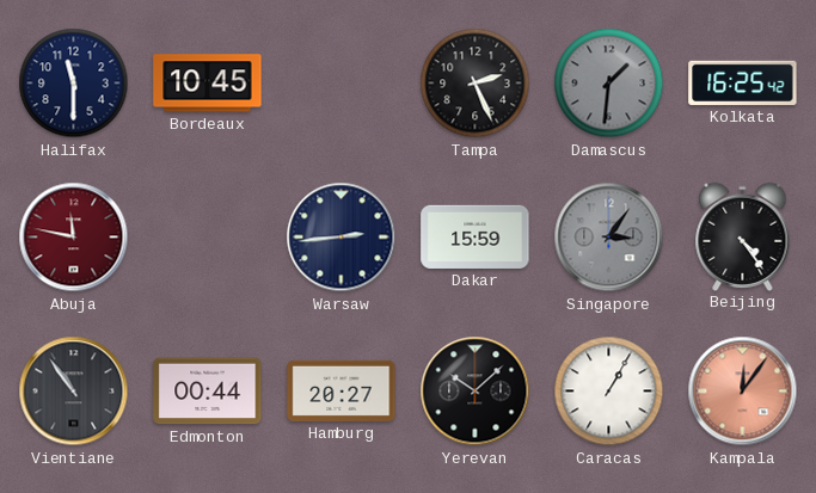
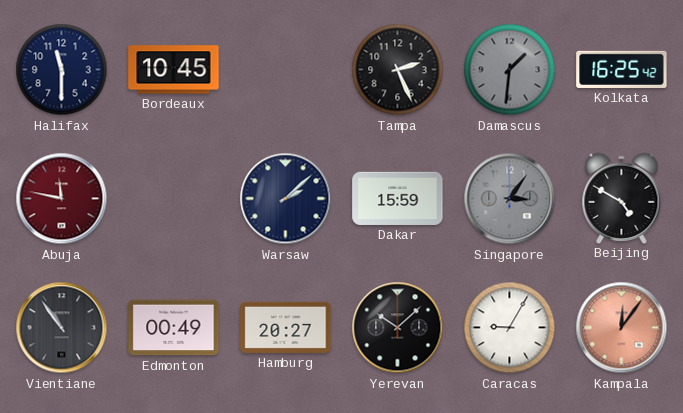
Warsaw: 2:44 -> 2:08
Beijing: 4:24 -> 4:50
Edmonton: 00:44 -> 00:49
Caracas: 1:05 -> 9:05
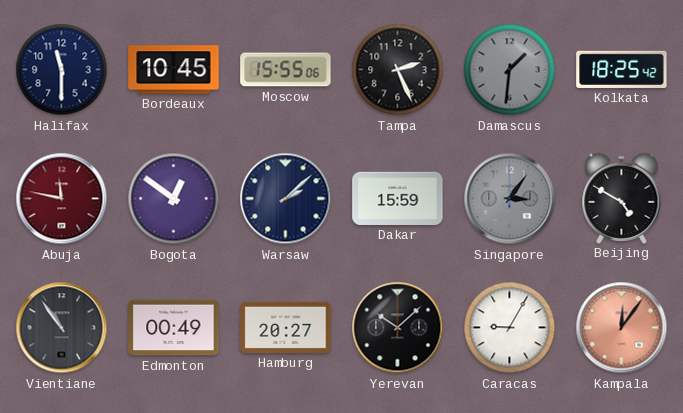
Moscow: none -> 15:55
Kolkata: 16:25 -> 18:25
Bogota: none -> 12:51
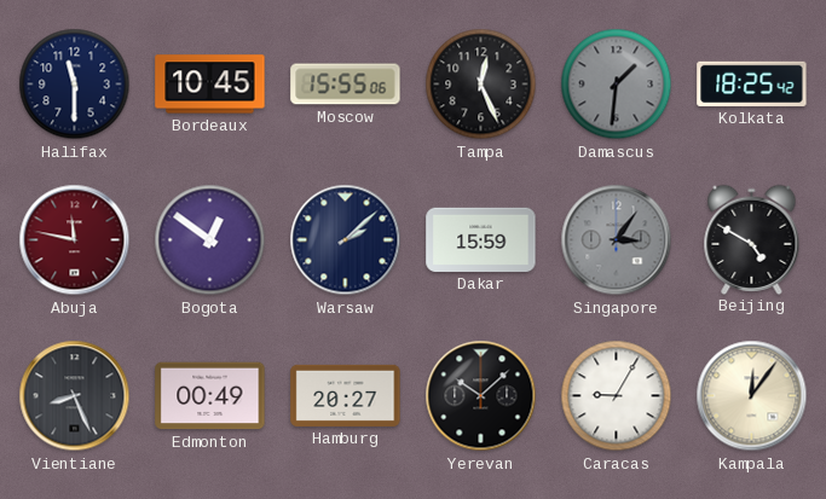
Tampa: 2:26 -> 12:26
Vientiane: 10:54 -> 8:26
Kampala dial: salmon -> cream
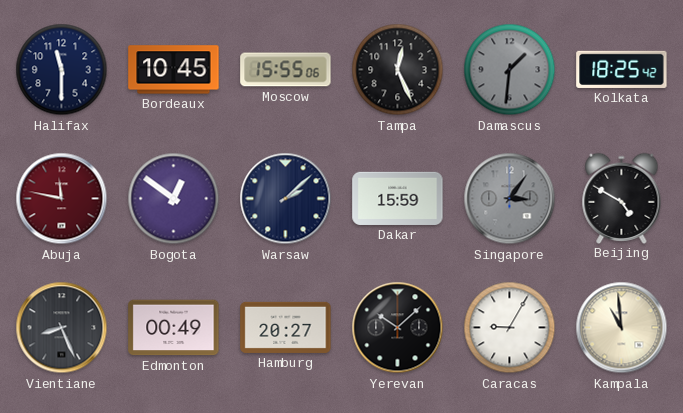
Kampala: 12:06 -> 10:59
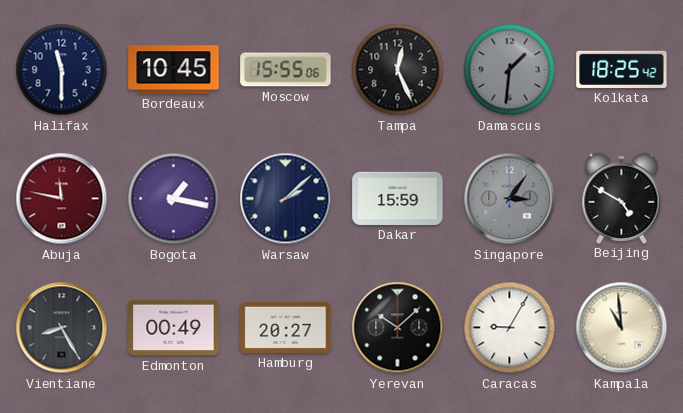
Bogota: 12:51 -> 1:17
Vientiane: 8:26 -> 8:25
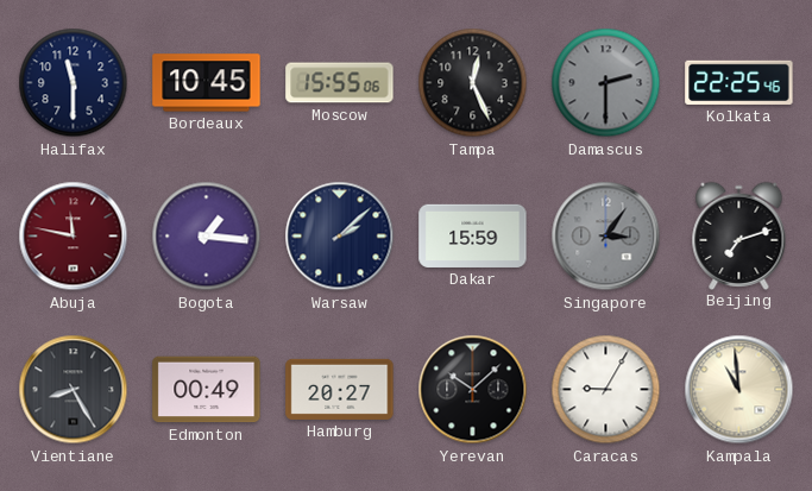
Damascus: 1:31 -> 2:30
Kolkata: 18:25 -> 22:25
Bogota: 1:17 -> 1:16
Beijing: 4:50 -> 7:12
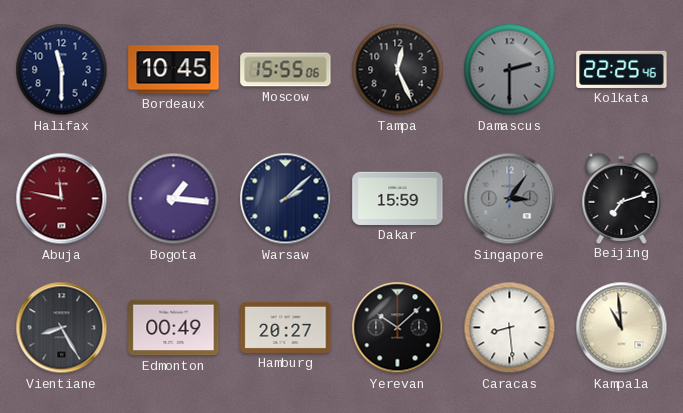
Caracas: 9:05 -> 8:29
